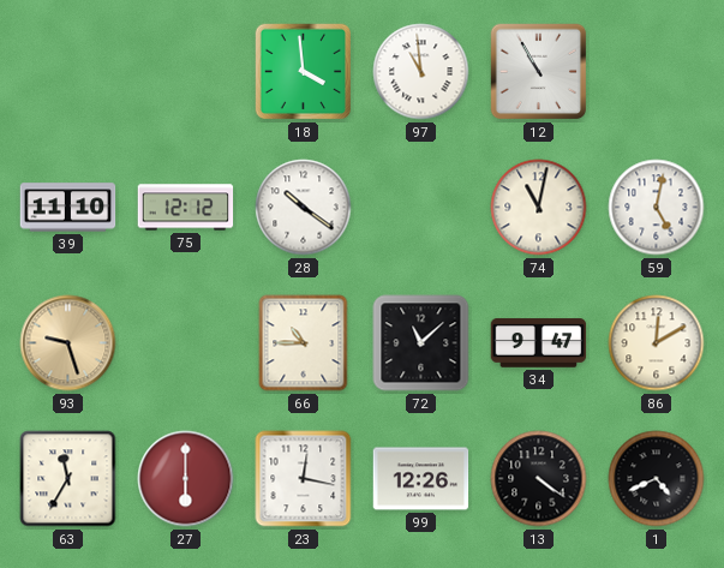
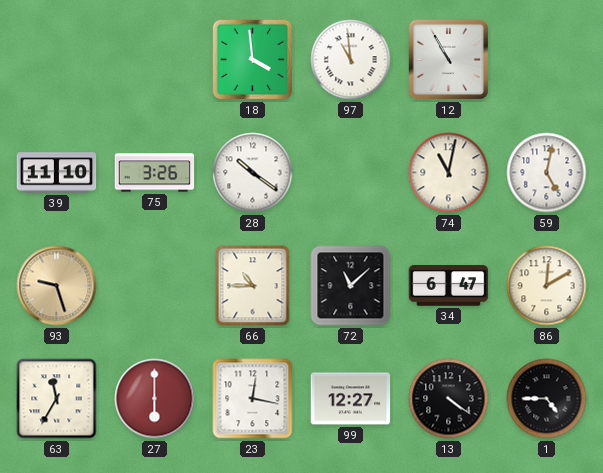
75: 12:12 -> 3:26
34: 9:47 -> 6:47
99: 12:26 -> 12:27
1: 4:41 -> 4:45
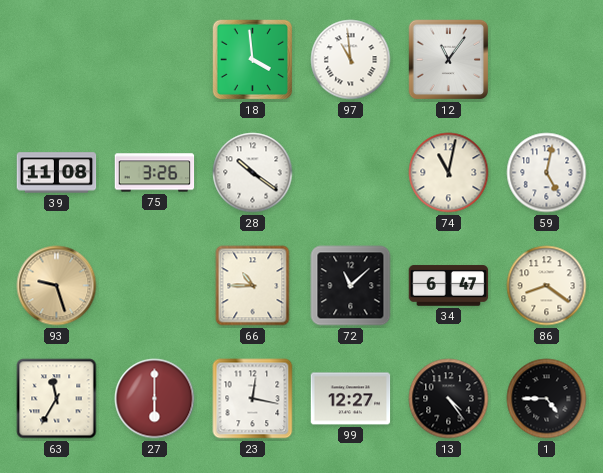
12: 10:55 -> 11:06
39: 11:10 -> 11:08
86: 12:10 -> 8:21
13: 4:21 -> 4:24
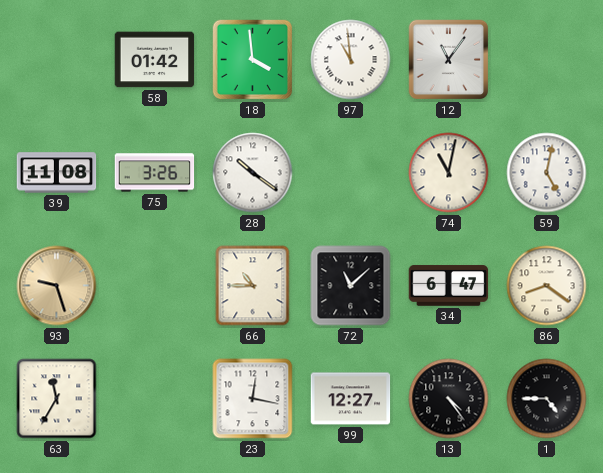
58: none -> 01:42
27: 6:00 -> none
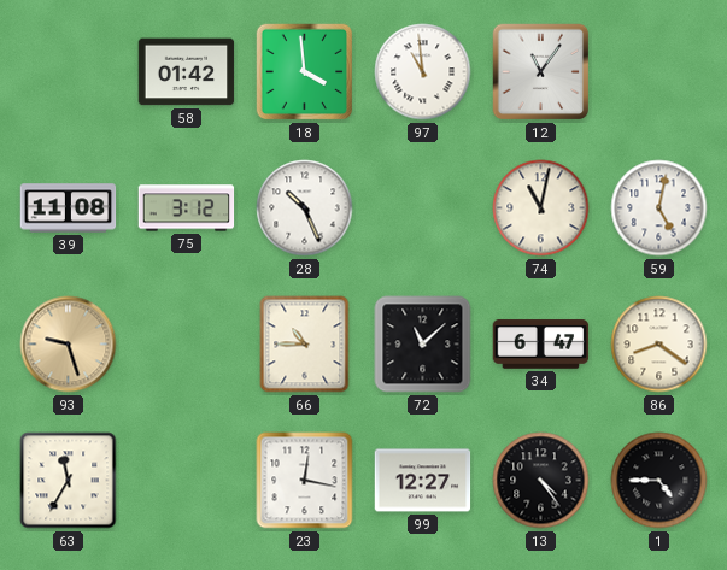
75: 3:26 -> 3:12
28: 10:21 -> 10:26
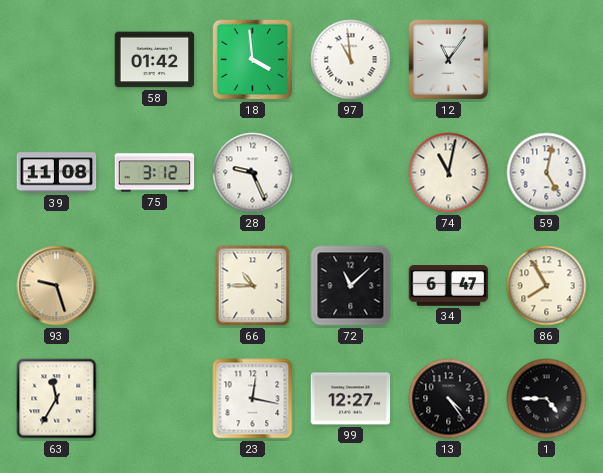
28: 10:26 -> 9:26
86: 8:21 -> 7:55
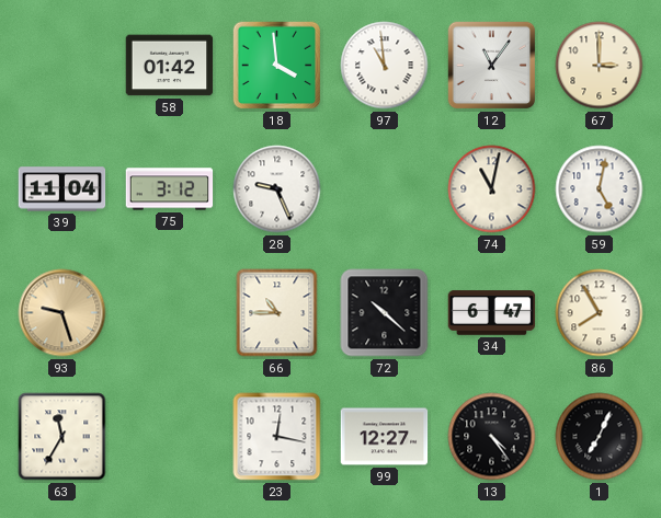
67: none -> 3:00
39: 11:08 -> 11:04
72: 11:08 -> 10:22
1: 4:45 -> 7:04
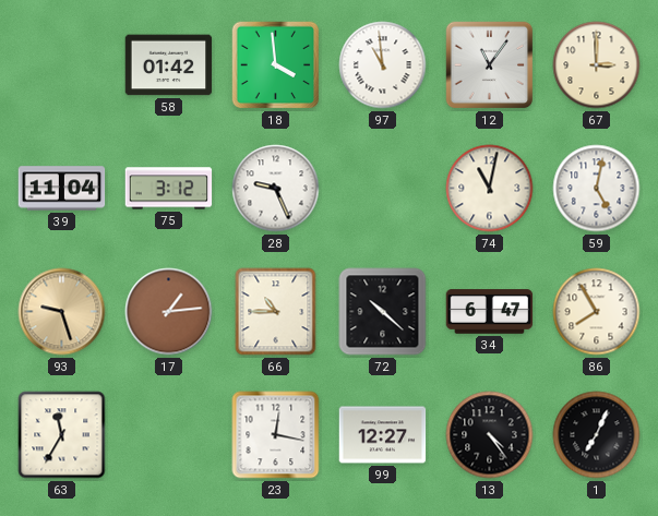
17: none -> 1:14
